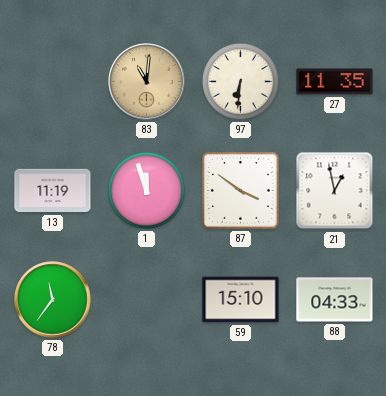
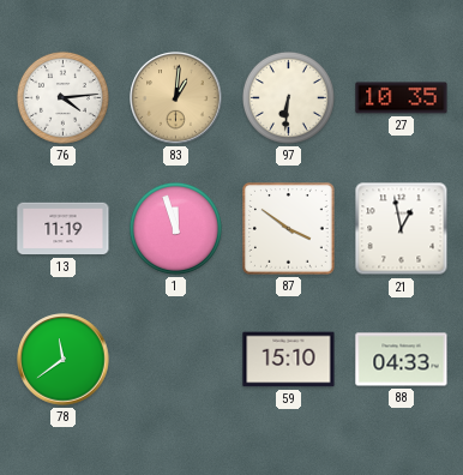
76: none -> 4:14
83: 11:01 -> 1:01
27: 11:35 -> 10:35
78: 11:36 -> 11:39
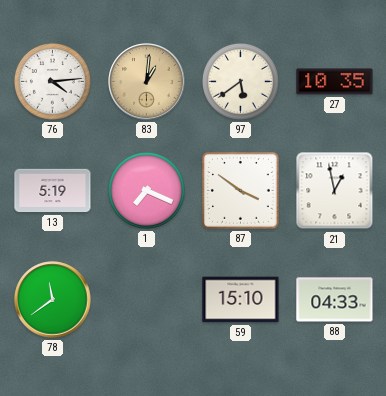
97: 6:31 -> 5:39
13: 11:19 -> 5:19
1: 11:57 -> 7:19
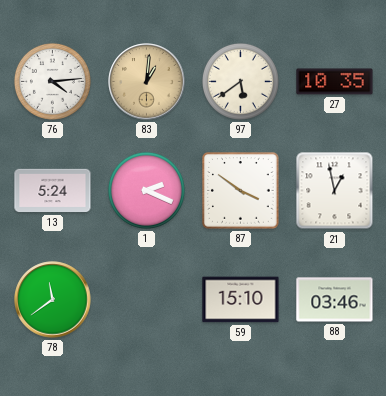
13: 5:19 -> 5:24
1: 7:19 -> 2:19
88: 04:33 -> 03:46
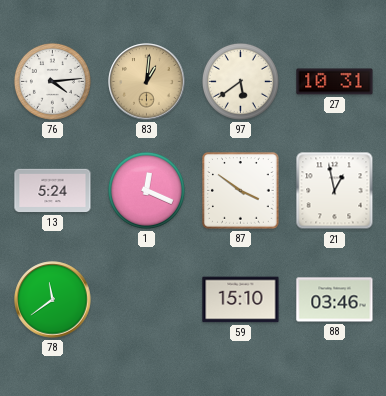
27: 10:35 -> 10:31
1: 2:19 -> 12:19
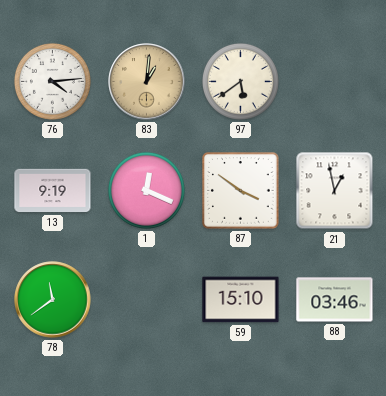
27: 10:31 -> none
13: 5:24 -> 9:19
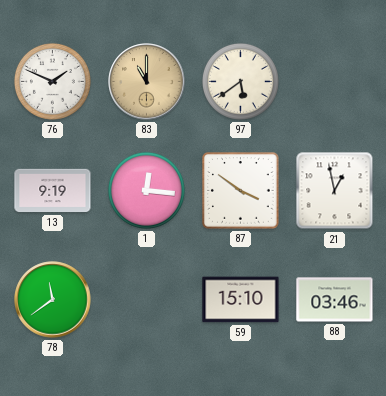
76: 4:14 -> 1:49
83: 1:01 -> 11:00
1: 12:19 -> 12:16
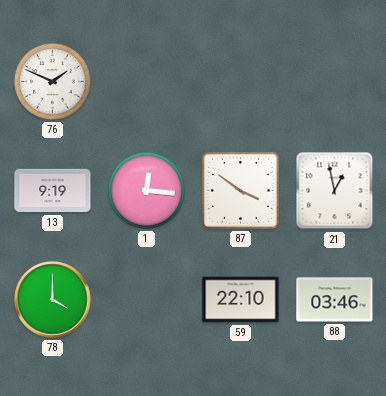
83: 11:00 -> none
97: 5:39 -> none
78: 11:39 -> 4:00
59: 15:10 -> 22:10
